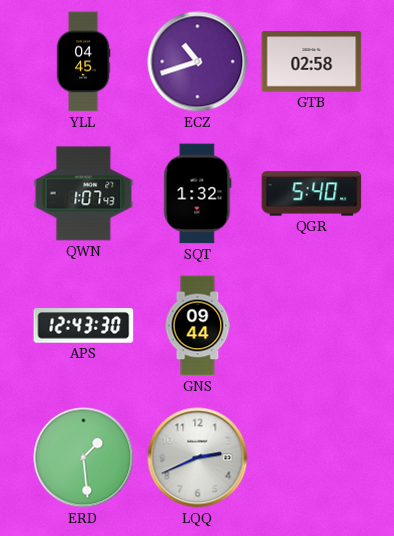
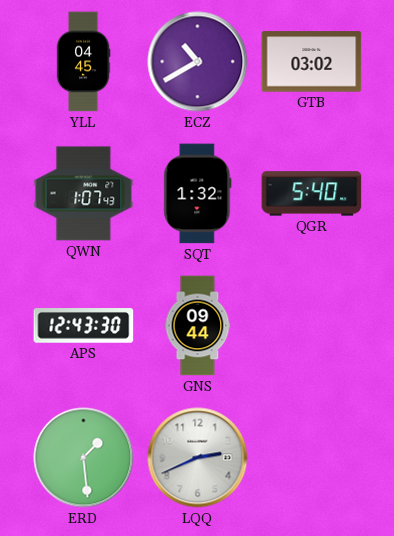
ECZ: 10:42 -> 10:40
GTB: 02:58 -> 03:02
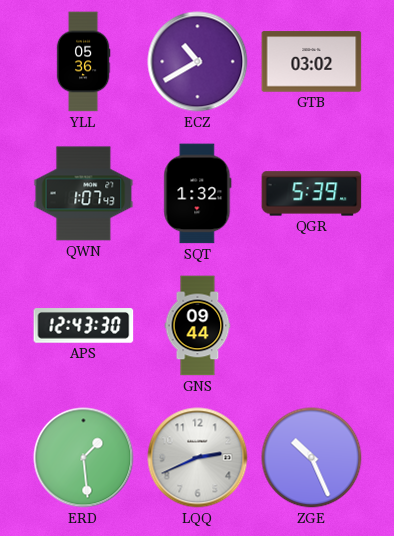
YLL: 04:45 -> 05:36
QGR: 5:40 -> 5:39
ZGE: none -> 10:26
